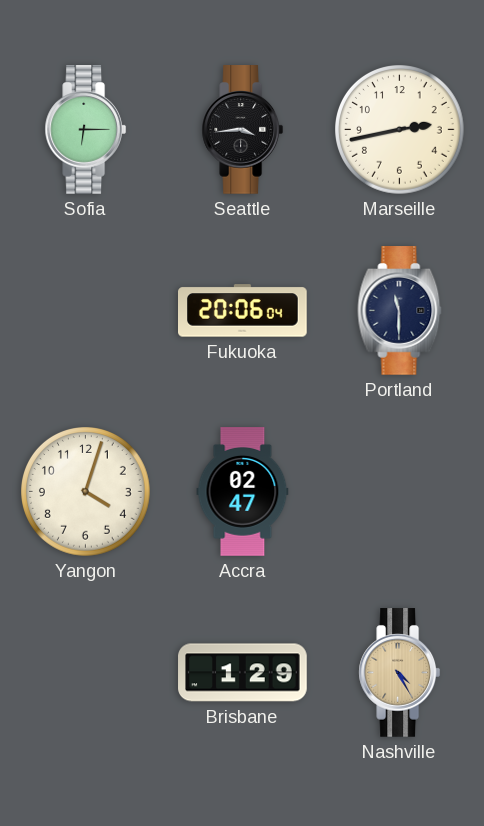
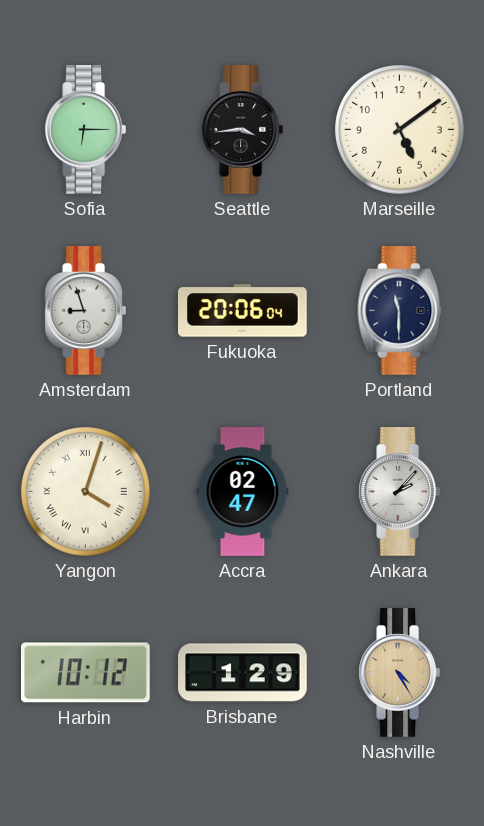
Marseille: 2:43 -> 5:09
Amsterdam: none -> 8:57
Yangon numerals: Arabic -> Roman
Ankara: none -> 2:07
Harbin: none -> 10:12
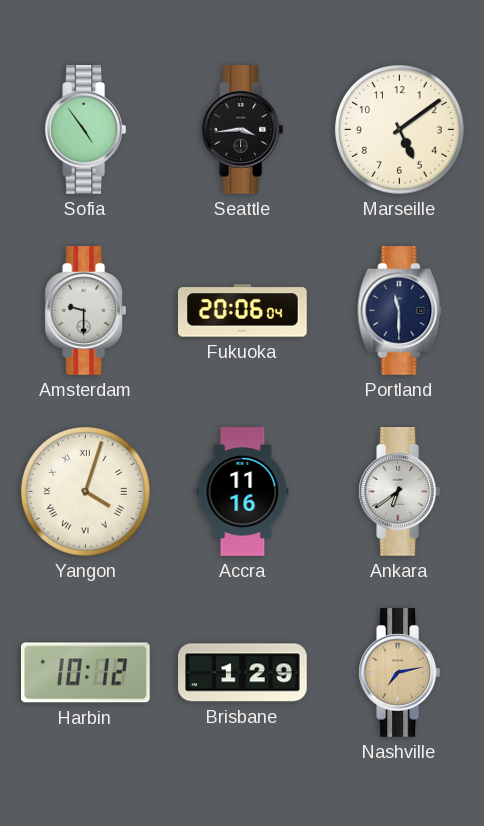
Sofia: 6:15 -> 4:54
Amsterdam: 8:57 -> 9:30
Accra: 02:47 -> 11:16
Ankara: 2:07 -> 6:39
Nashville: 4:25 -> 7:13
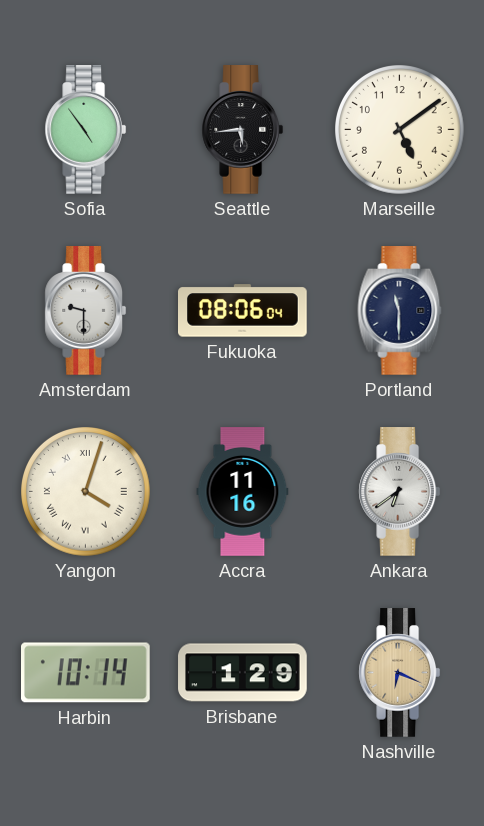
Seattle: 3:44 -> 5:44
Fukuoka: 20:06 -> 08:06
Harbin: 10:12 -> 10:14
Nashville: 7:13 -> 6:19
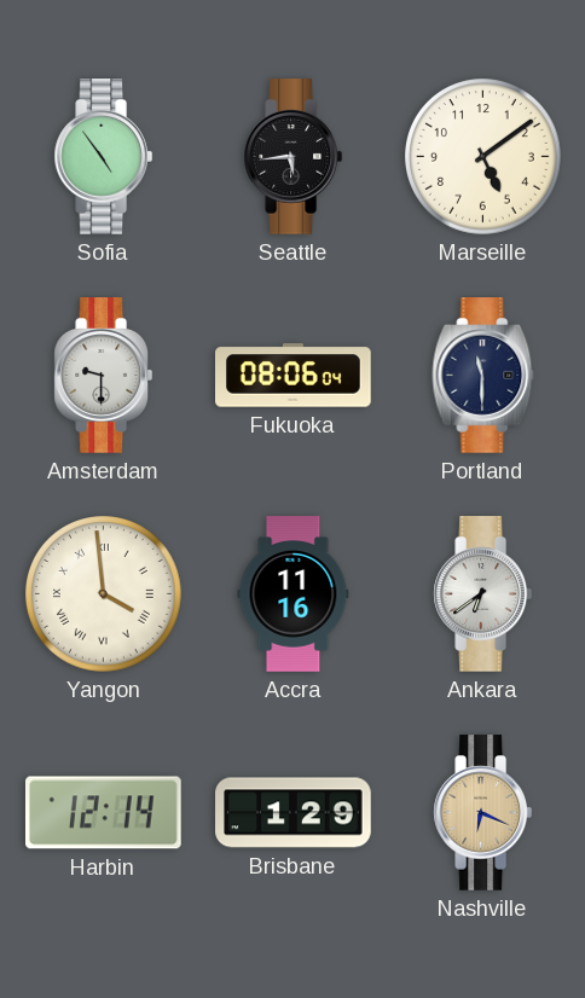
Yangon: 4:03 -> 3:59
Harbin: 10:14 -> 12:14
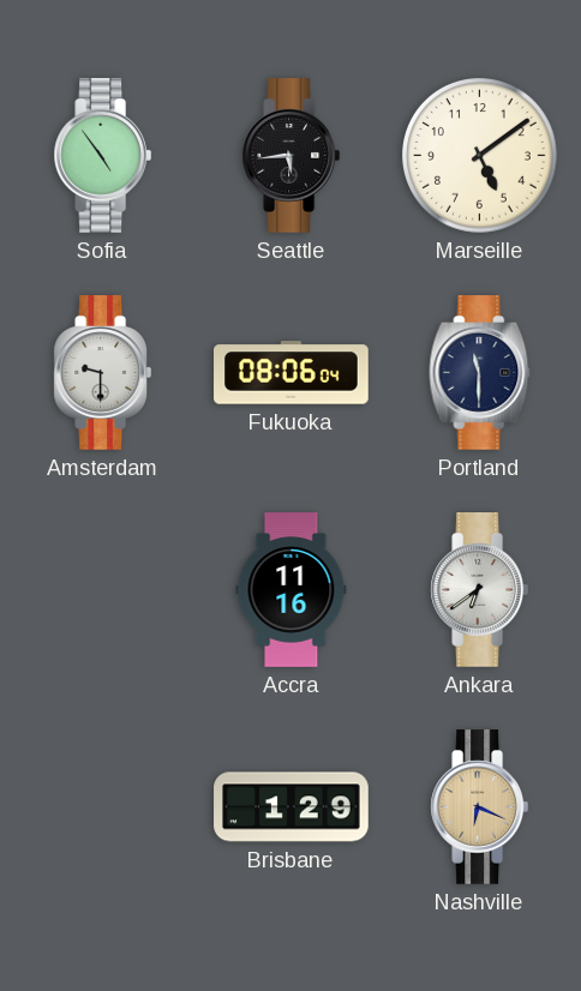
Yangon: 3:59 -> none
Harbin: 12:14 -> none
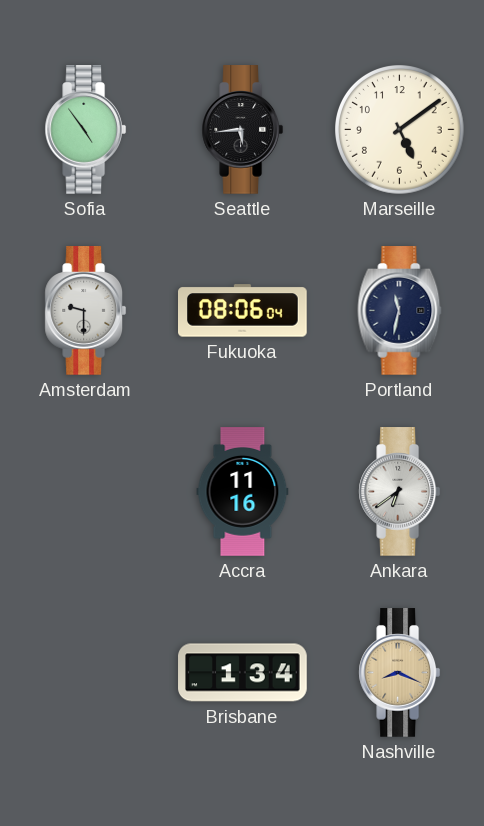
Portland: 11:30 -> 11:32
Brisbane: 1:29 -> 1:34
Nashville: 6:19 -> 8:19
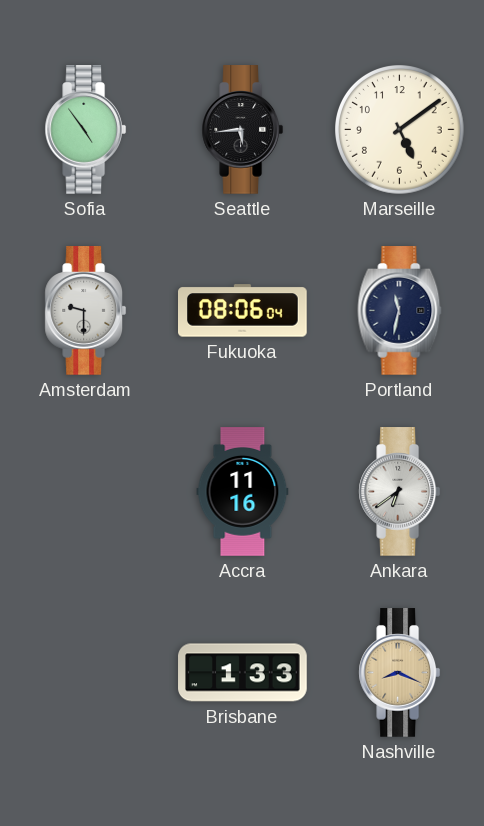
Brisbane: 1:34 -> 1:33
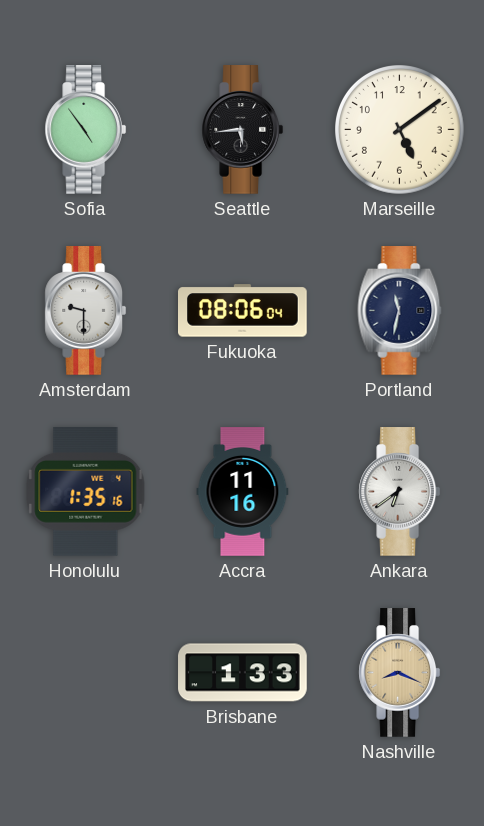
Honolulu: none -> 1:35
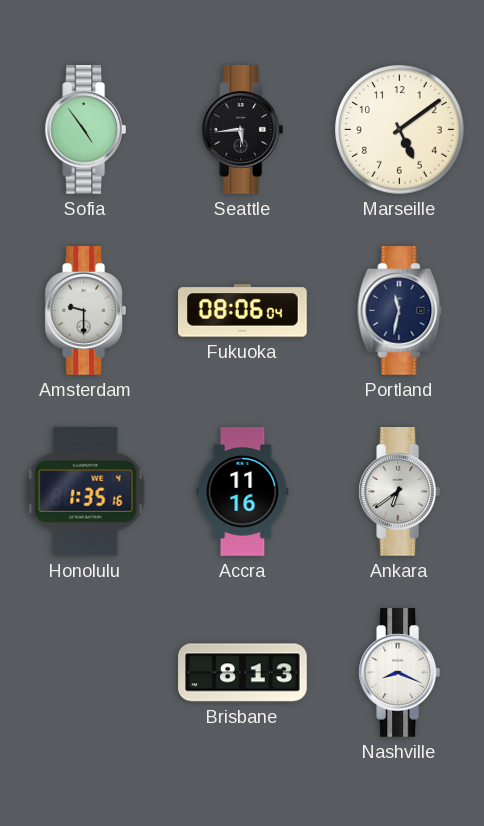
Brisbane: 1:33 -> 8:13
Nashville dial: champagne -> white
